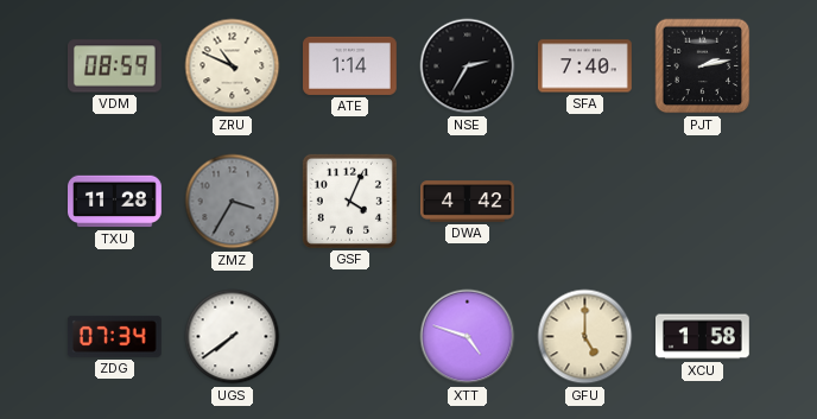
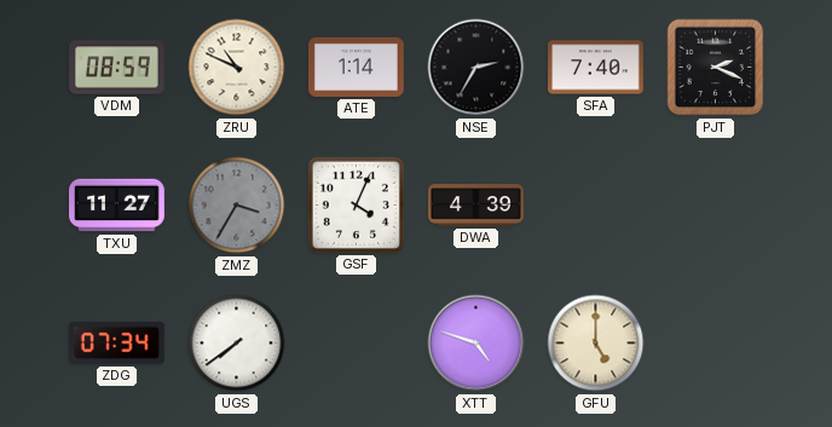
PJT: 2:13 -> 2:19
TXU: 11:28 -> 11:27
DWA: 4:42 -> 4:39
XCU: 1:58 -> none
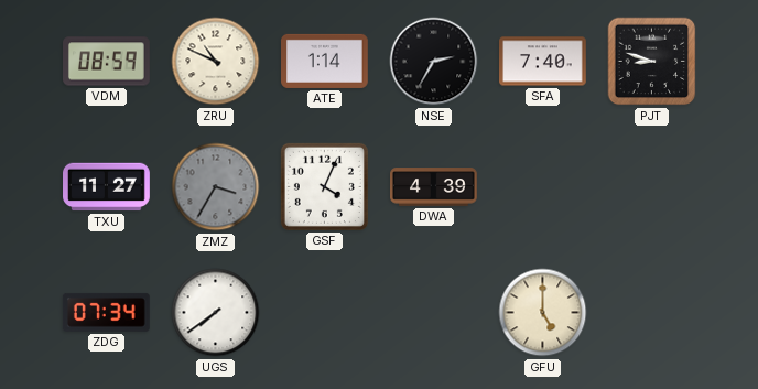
PJT: 2:19 -> 8:48
XTT: 4:48 -> none
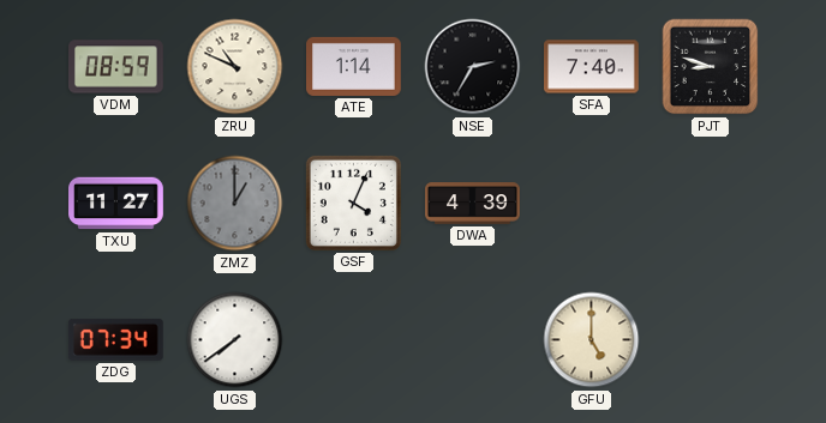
ZMZ: 3:35 -> 1:00
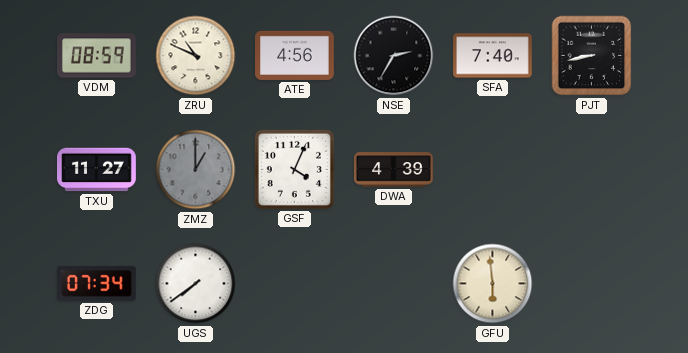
ATE: 1:14 -> 4:56
PJT: 8:48 -> 8:43
GFU: 5:00 -> 5:59
